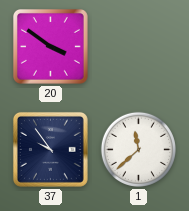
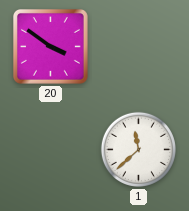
37: 9:54 -> none
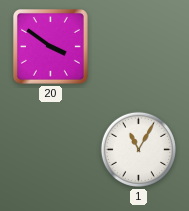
1: 11:38 -> 11:05
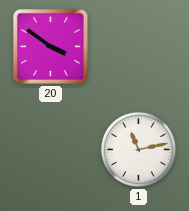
1: 11:05 -> 11:13
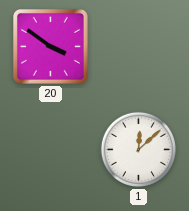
1: 11:13 -> 12:08
